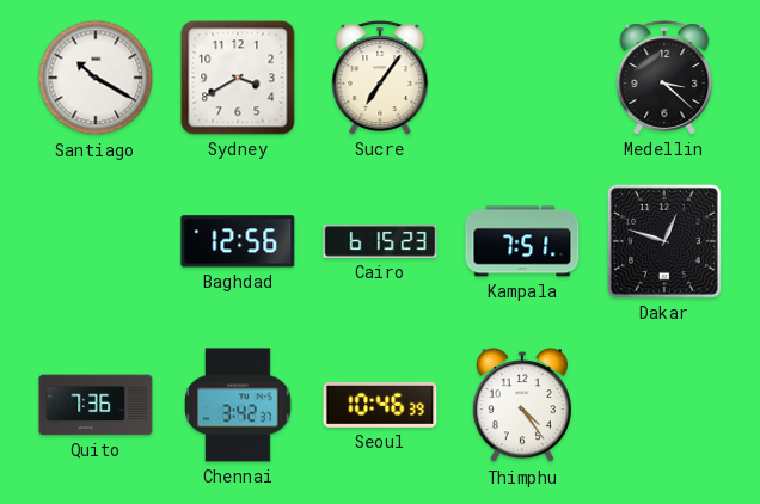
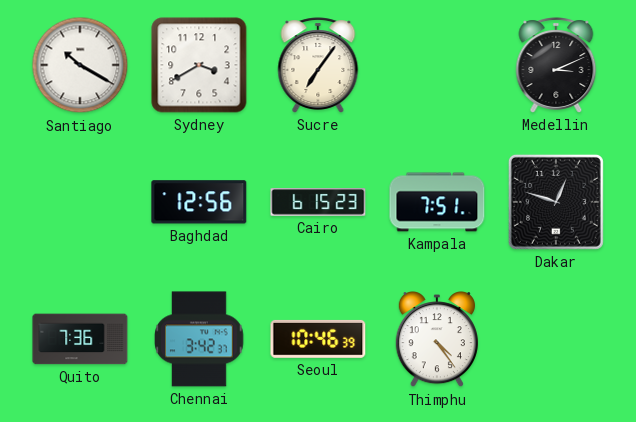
Medellin: 3:22 -> 3:11
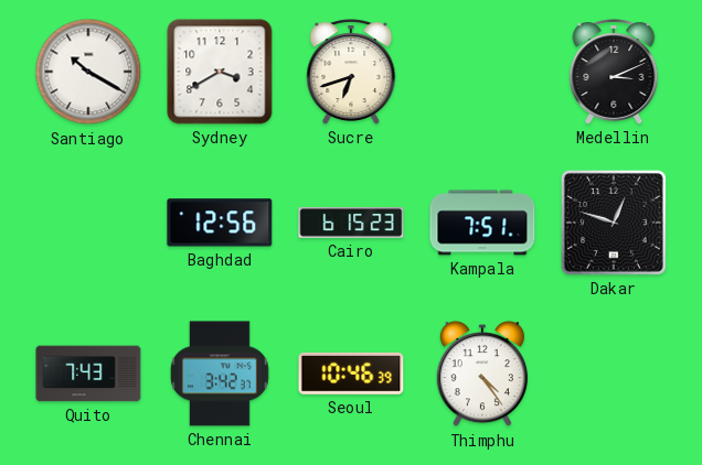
Sucre: 7:06 -> 6:42
Quito: 7:36 -> 7:43
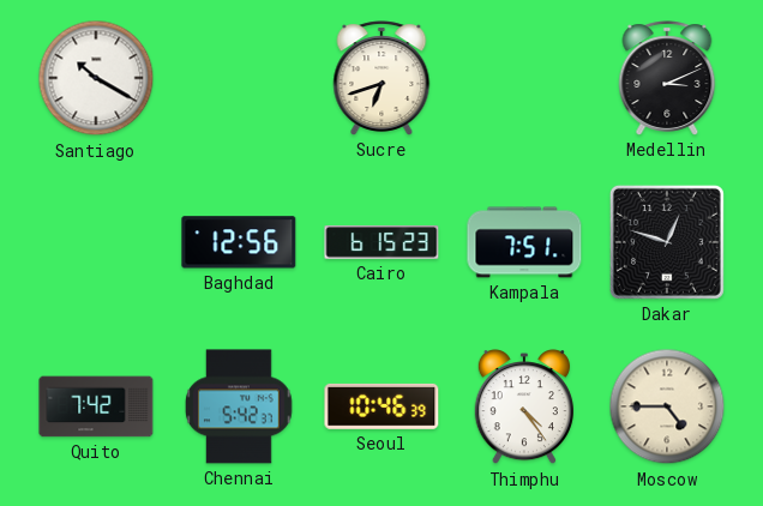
Sydney: 3:40 -> none
Quito: 7:43 -> 7:42
Chennai: 3:42 -> 5:42
Moscow: none -> 4:45
